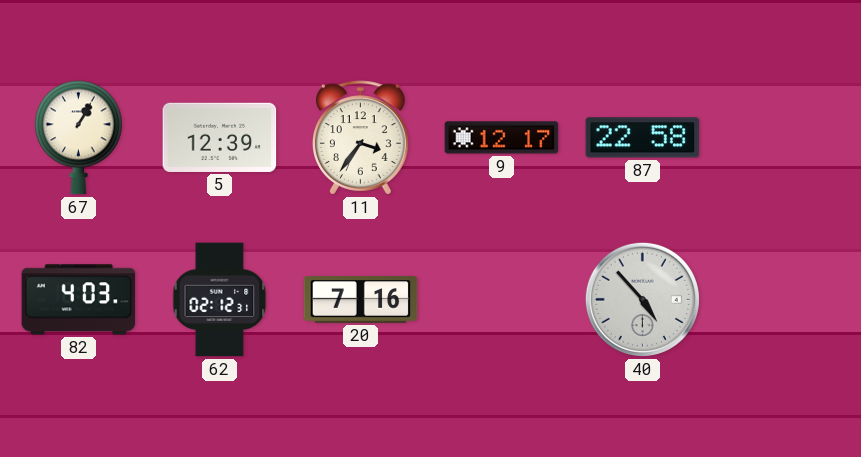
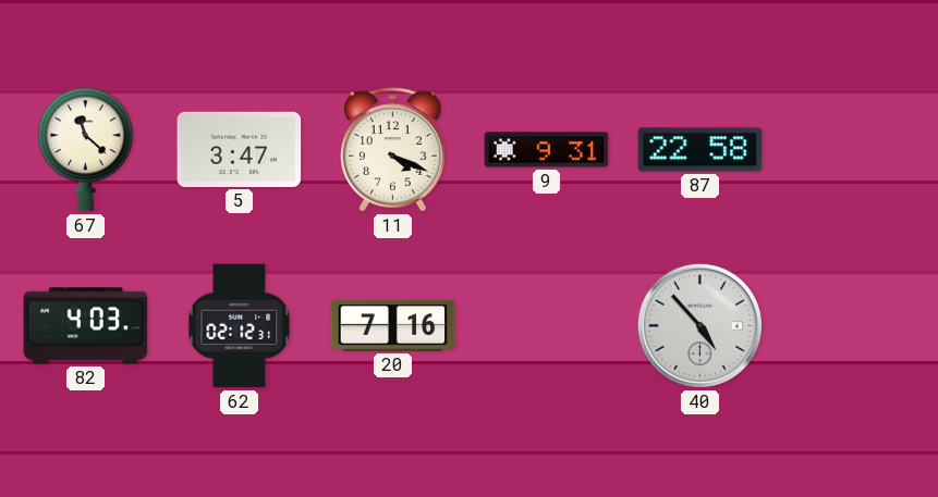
67: 1:05 -> 11:22
5: 12:39 -> 3:47
11: 3:36 -> 4:19
9: 12:17 -> 9:31
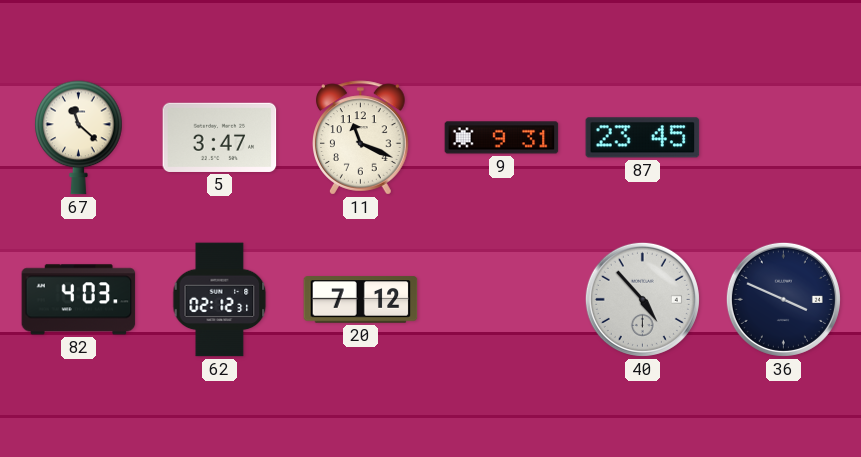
11: 4:19 -> 11:19
87: 22:58 -> 23:45
20: 7:16 -> 7:12
36: none -> 3:49
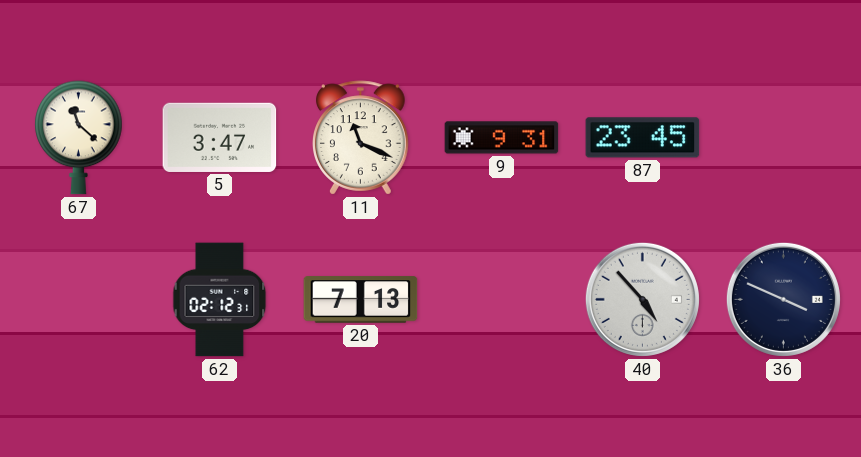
82: 4:03 -> none
20: 7:12 -> 7:13
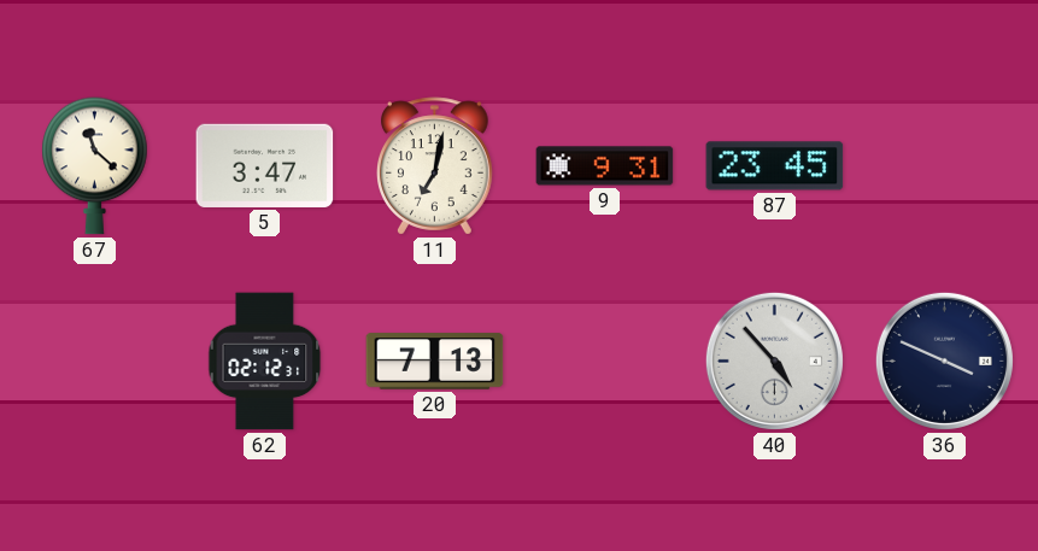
11: 11:19 -> 7:02
